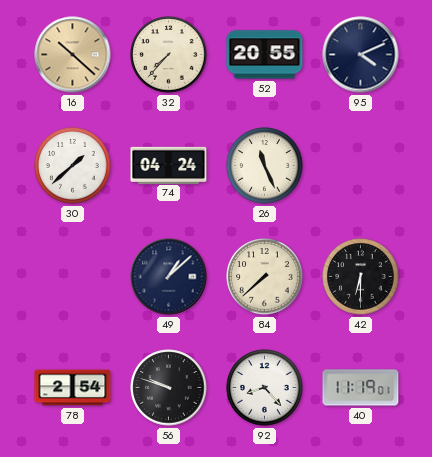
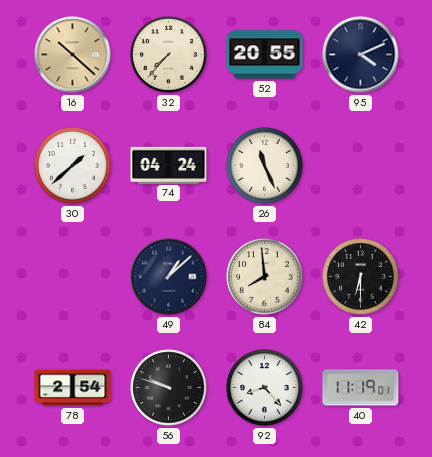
84: 7:38 -> 7:59
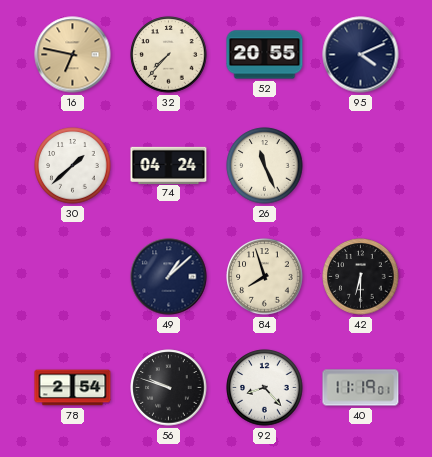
16: 10:22 -> 6:47
84: 7:59 -> 7:57
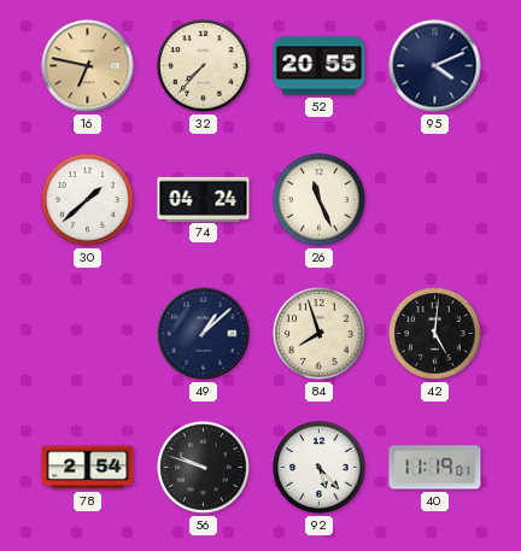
42: 6:30 -> 5:01
92: 8:23 -> 5:23
